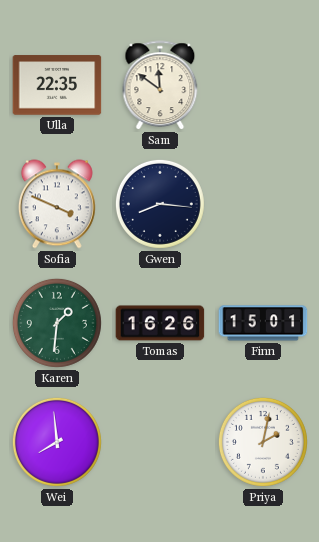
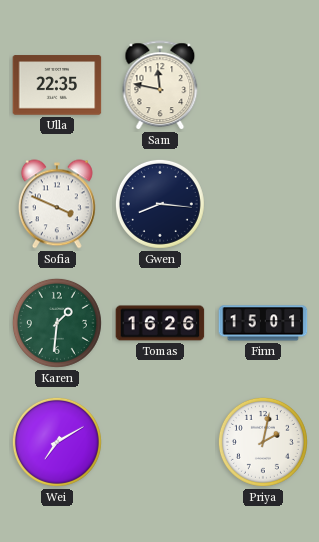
Sam: 11:51 -> 11:47
Wei: 7:59 -> 7:10
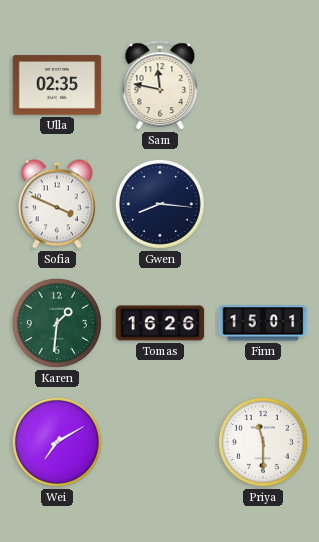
Ulla: 22:35 -> 02:35
Priya: 2:02 -> 11:30
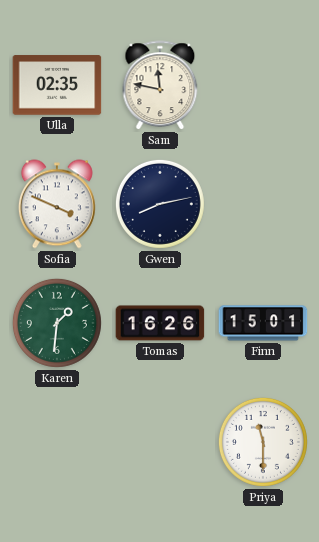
Gwen: 8:16 -> 8:13
Wei: 7:10 -> none
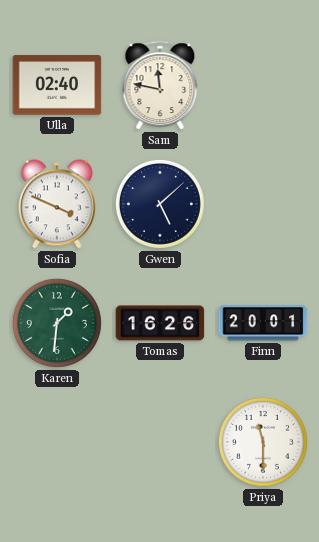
Ulla: 02:35 -> 02:40
Gwen: 8:13 -> 5:08
Finn: 15:01 -> 20:01
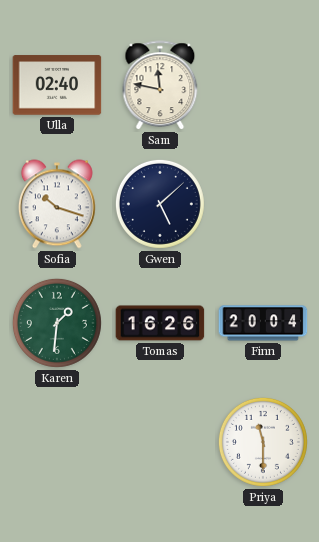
Sofia: 3:49 -> 10:18
Finn: 20:01 -> 20:04
